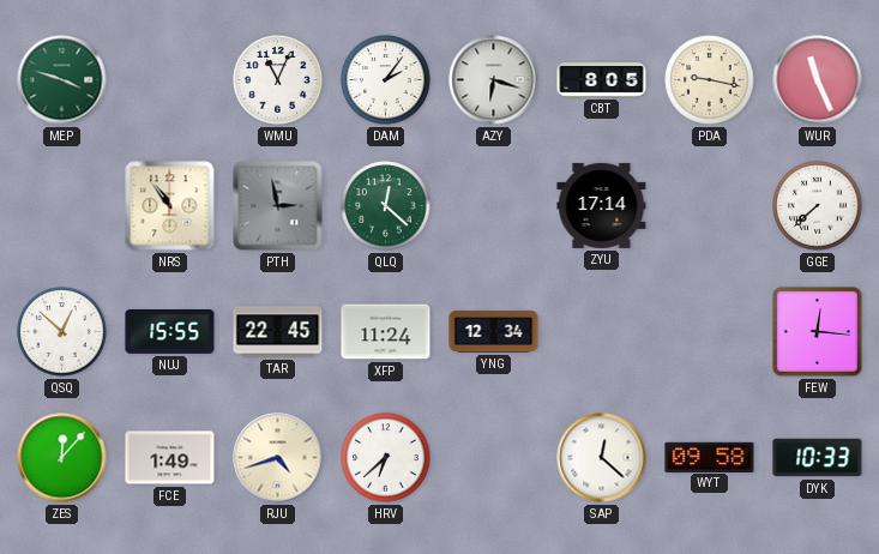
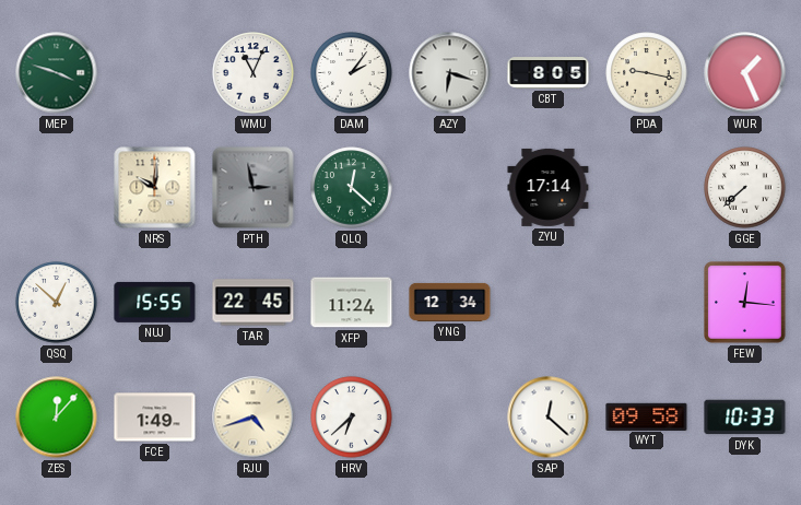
WUR: 11:26 -> 1:26
NRS: 10:54 -> 10:01
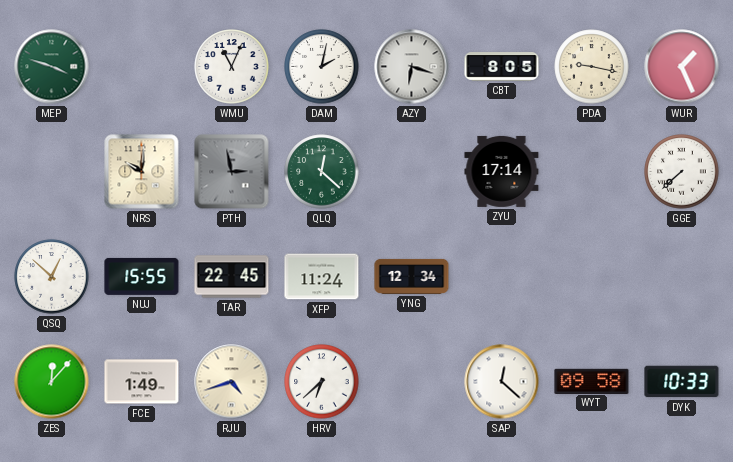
DAM: 2:06 -> 2:02
FEW: 12:16 -> none
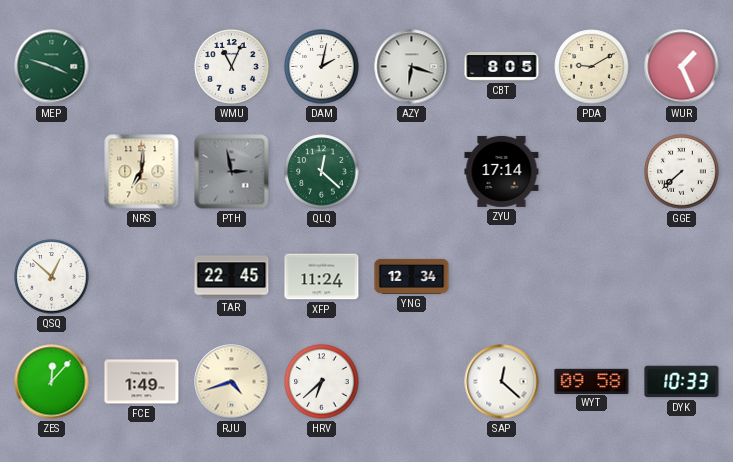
PDA: 9:17 -> 9:10
NRS: 10:01 -> 7:01
NUJ: 15:55 -> none
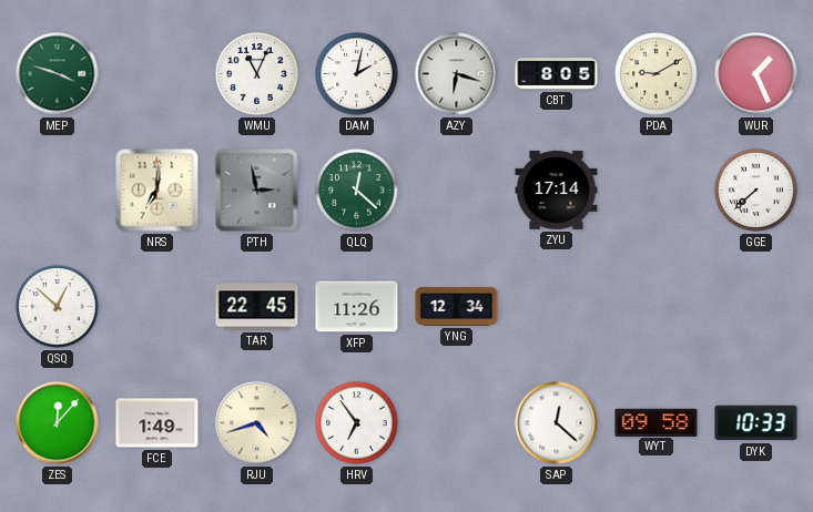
XFP: 11:24 -> 11:26
HRV: 6:38 -> 6:54
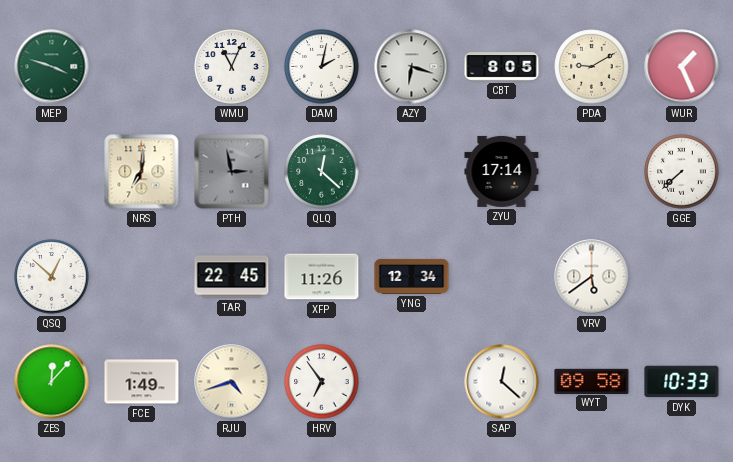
VRV: none -> 5:39
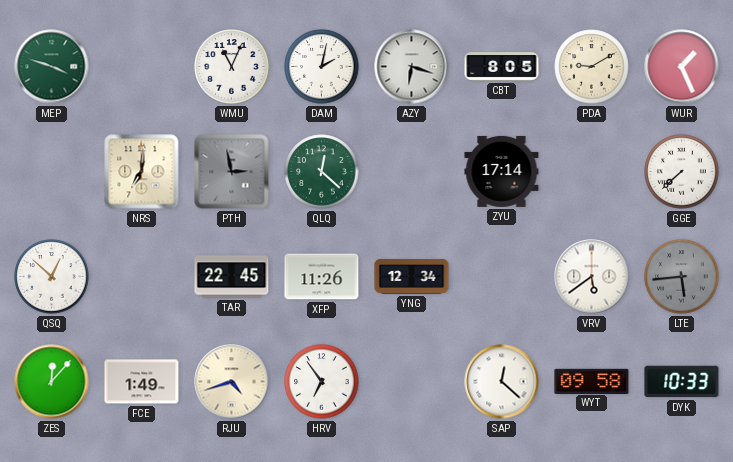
LTE: none -> 5:44
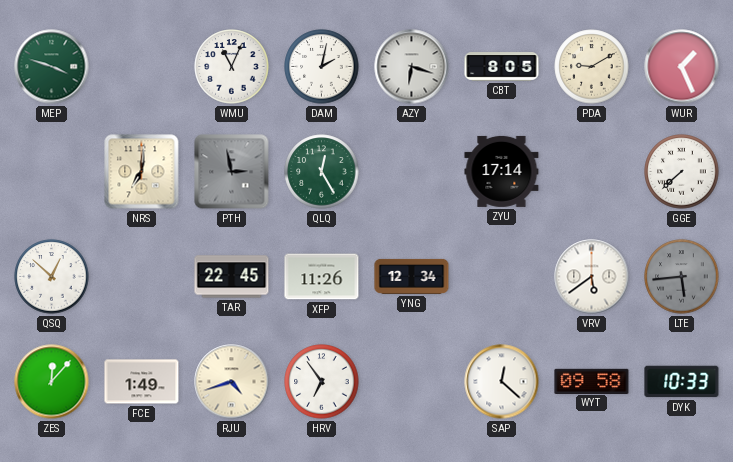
QLQ: 12:22 -> 12:25
